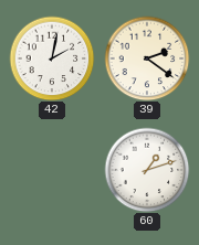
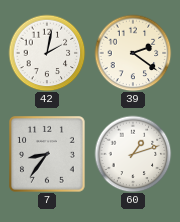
7: none -> 8:36
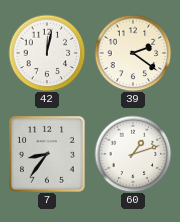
42: 2:02 -> 12:02
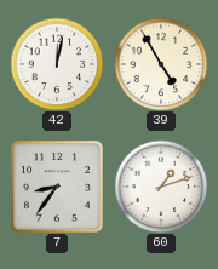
39: 2:21 -> 4:55
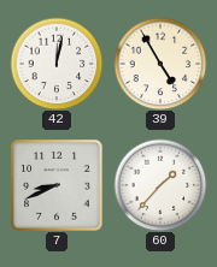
7: 8:36 -> 8:41
60: 1:12 -> 1:37
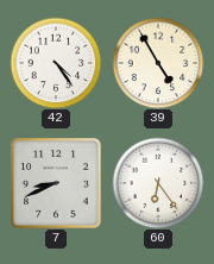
42: 12:02 -> 4:24
60: 1:37 -> 6:24
